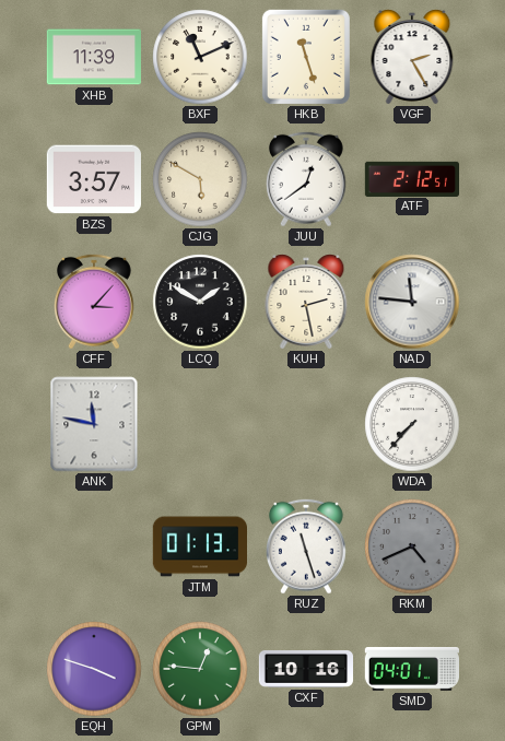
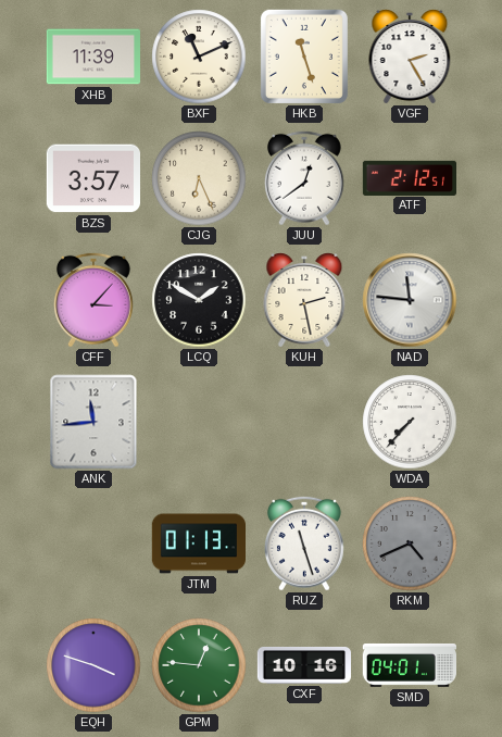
CJG: 5:50 -> 6:26
ANK: 11:47 -> 11:44
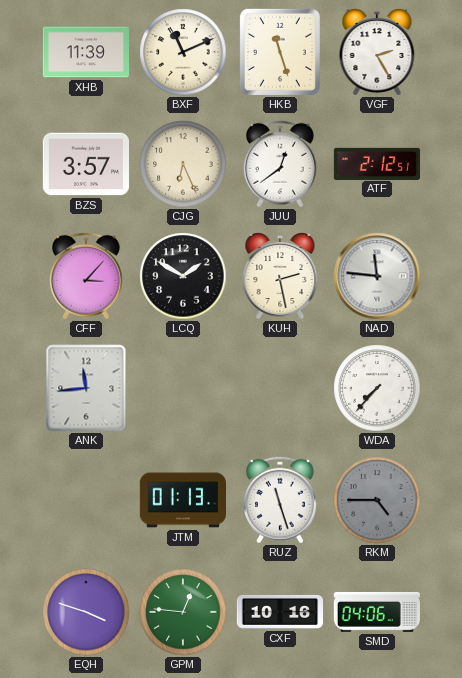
RKM: 4:41 -> 4:45
SMD: 04:01 -> 04:06
